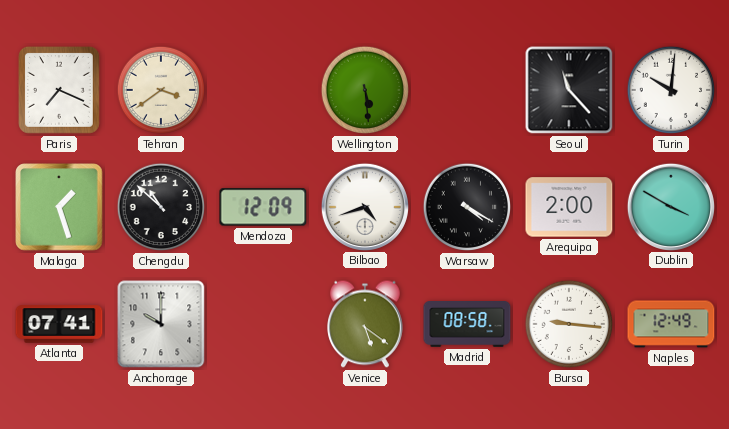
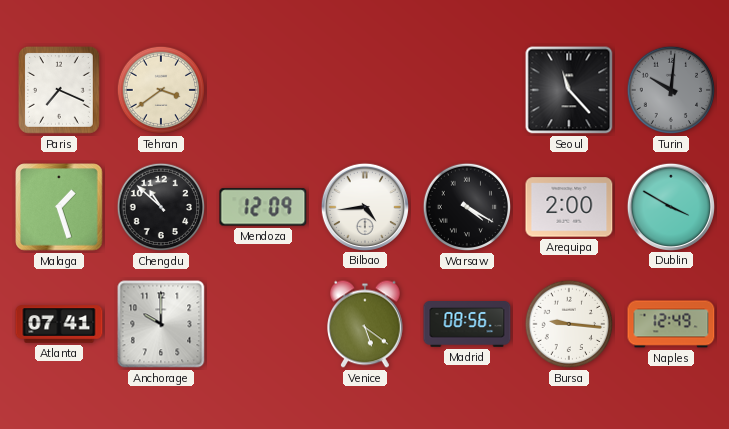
Wellington: 5:29 -> none
Turin dial: white -> grey
Bilbao: 4:42 -> 4:44
Madrid: 08:58 -> 08:56
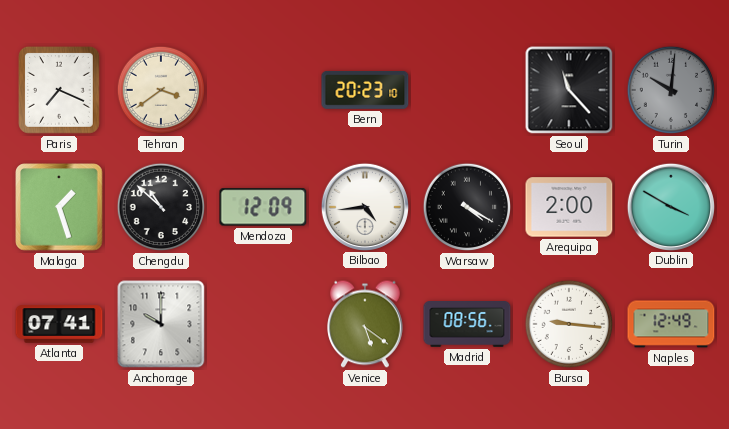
Bern: none -> 20:23
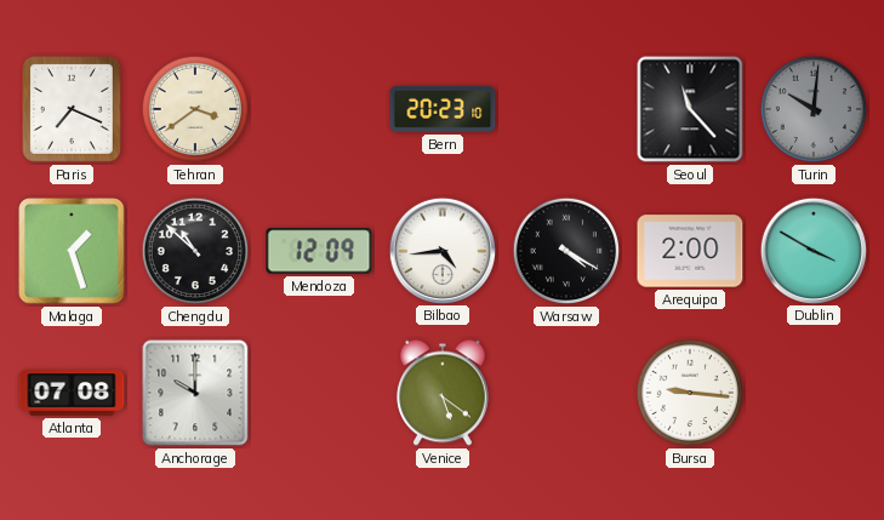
Atlanta: 07:41 -> 07:08
Madrid: 08:56 -> none
Naples: 12:49 -> none
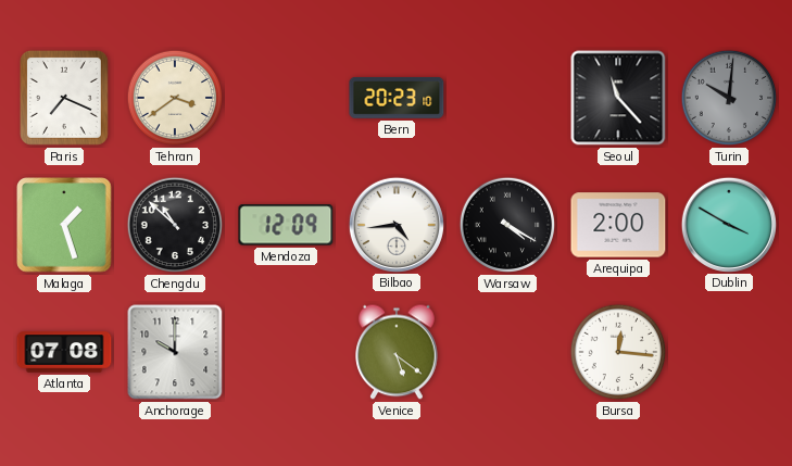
Bursa: 9:16 -> 12:16
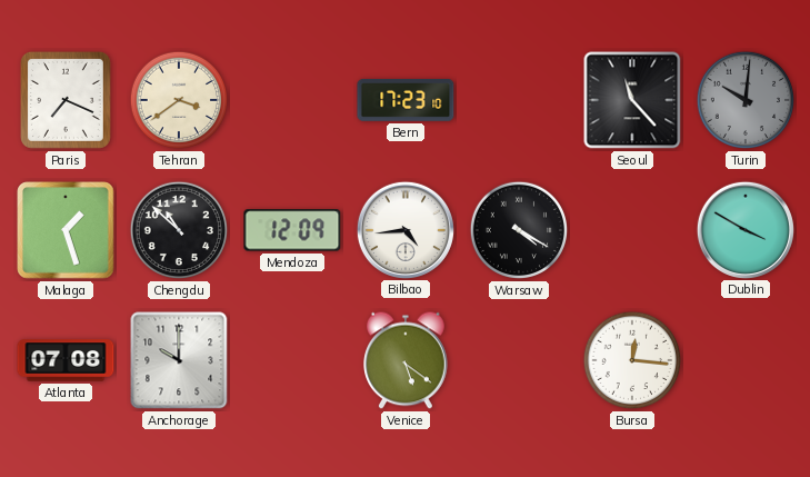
Bern: 20:23 -> 17:23
Arequipa: 2:00 -> none
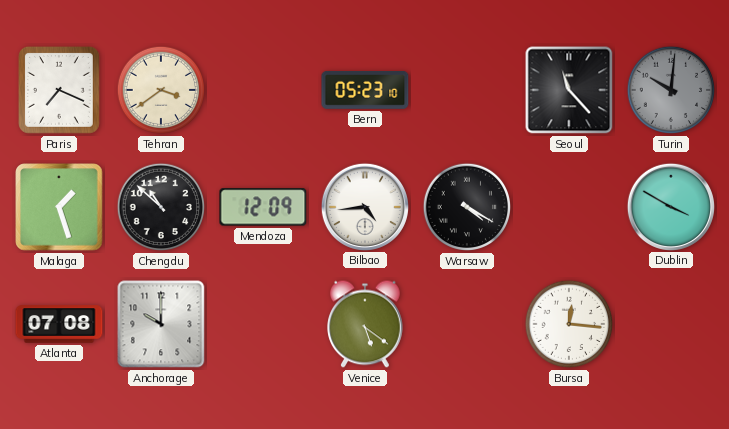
Bern: 17:23 -> 05:23
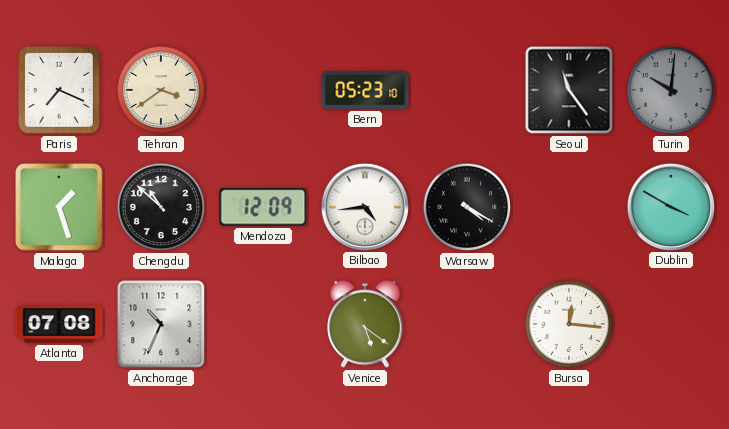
Seoul: 11:23 -> 11:24
Anchorage: 10:00 -> 10:34
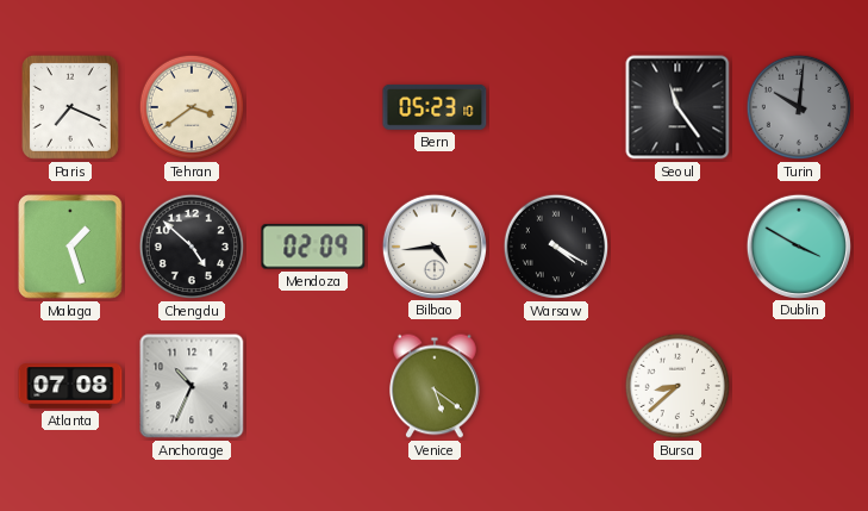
Chengdu: 10:52 -> 4:52
Mendoza: 12:09 -> 02:09
Bursa: 12:16 -> 8:38
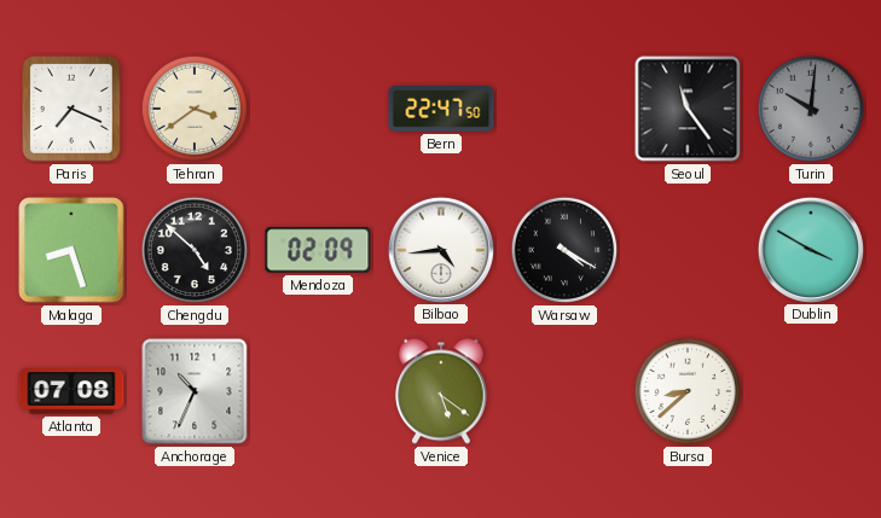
Bern: 05:23 -> 22:47
Malaga: 1:27 -> 8:27
